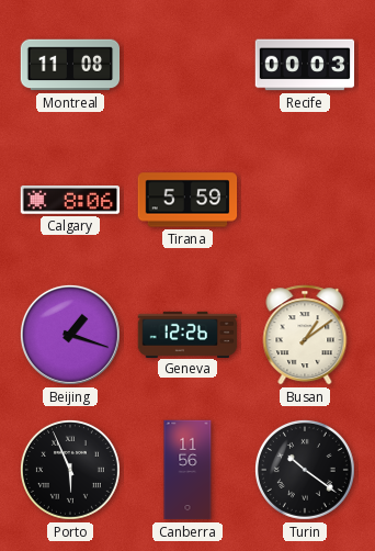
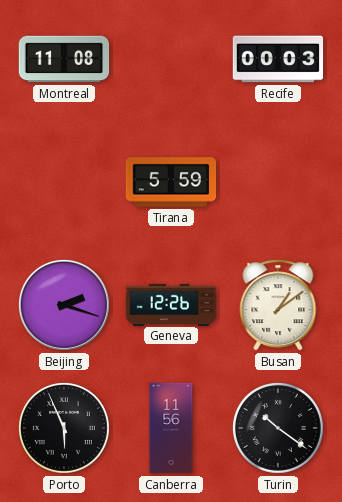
Calgary: 8:06 -> none
Beijing: 1:18 -> 2:18
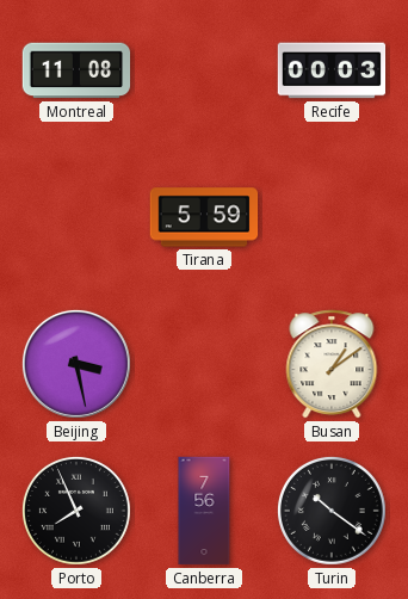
Beijing: 2:18 -> 3:28
Geneva: 12:26 -> none
Porto: 5:56 -> 7:56
Canberra: 11:56 -> 7:56
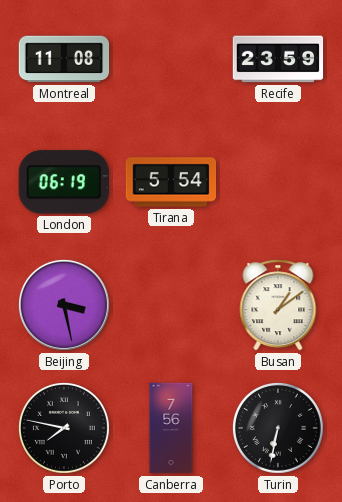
Recife: 00:03 -> 23:59
London: none -> 06:19
Tirana: 5:59 -> 5:54
Porto: 7:56 -> 7:47
Turin: 10:21 -> 6:32
